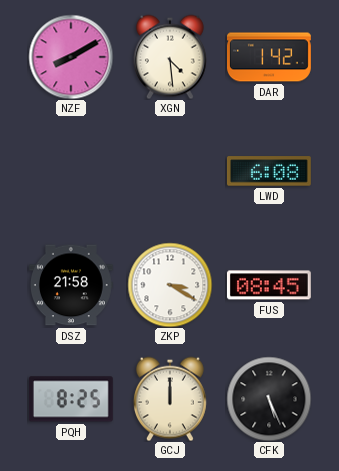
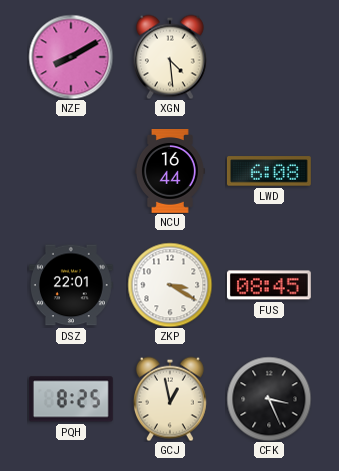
DAR: 1:42 -> none
NCU: none -> 16:44
DSZ: 21:58 -> 22:01
GCJ: 12:00 -> 12:58
CFK: 5:26 -> 3:26
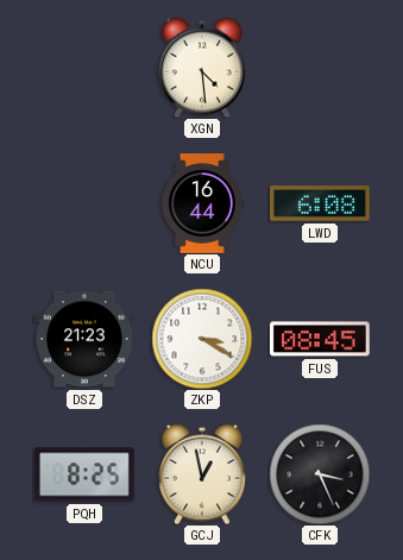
NZF: 8:10 -> none
DSZ: 22:01 -> 21:23
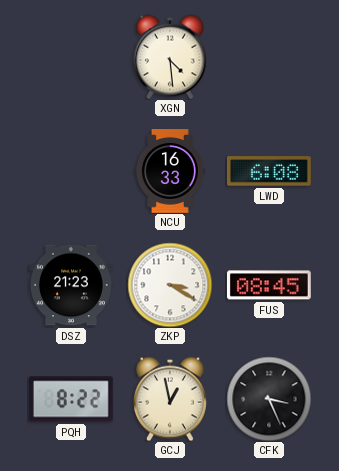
NCU: 16:44 -> 16:33
PQH: 8:25 -> 8:22
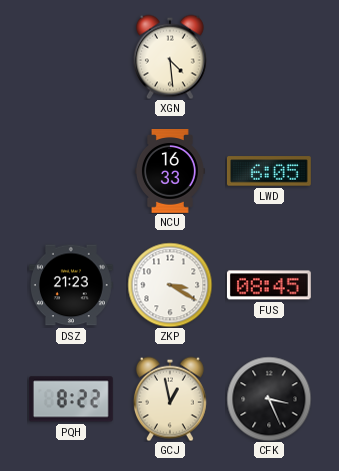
LWD: 6:08 -> 6:05
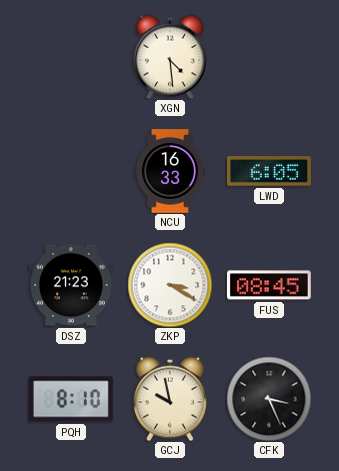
PQH: 8:22 -> 8:10
GCJ: 12:58 -> 9:58
